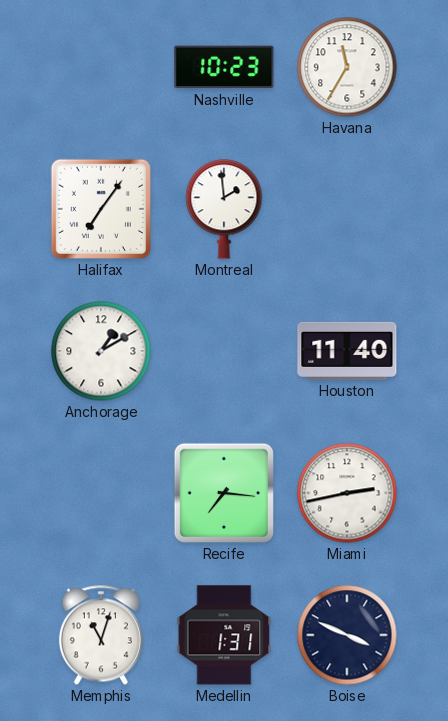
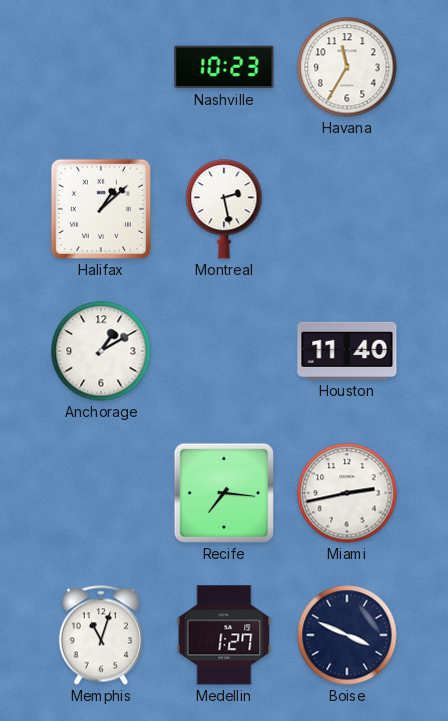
Halifax: 7:06 -> 1:08
Montreal: 1:59 -> 2:28
Medellin: 1:31 -> 1:27
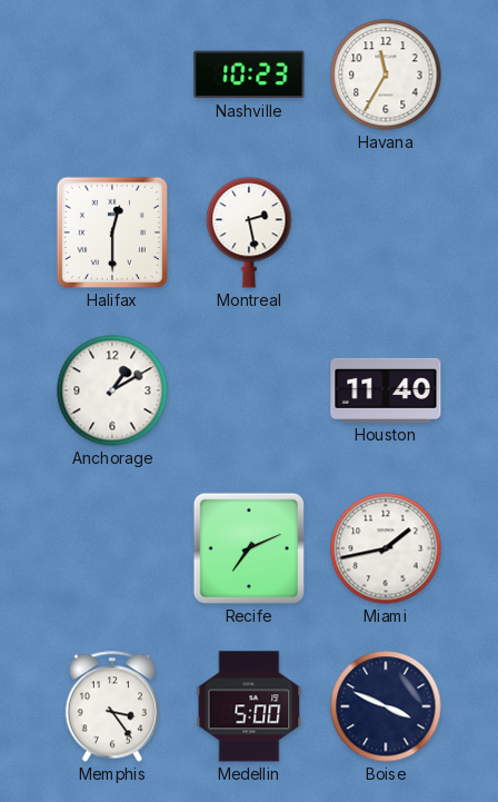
Halifax: 1:08 -> 12:30
Recife: 7:16 -> 7:11
Miami: 2:43 -> 1:43
Memphis: 11:03 -> 3:24
Medellin: 1:27 -> 5:00
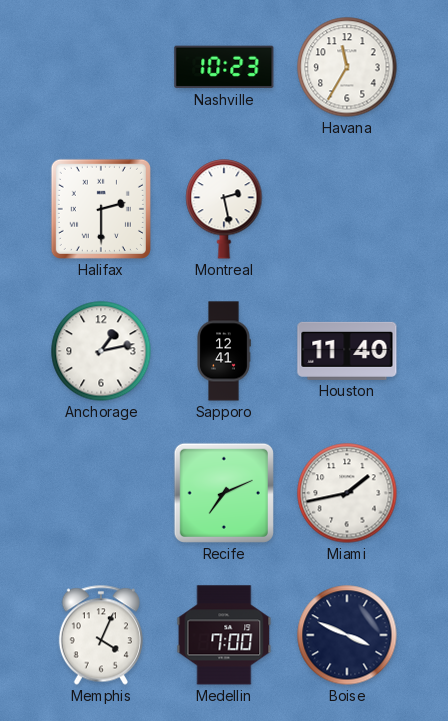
Halifax: 12:30 -> 2:30
Anchorage: 1:10 -> 1:13
Sapporo: none -> 12:41
Memphis: 3:24 -> 4:04
Medellin: 5:00 -> 7:00
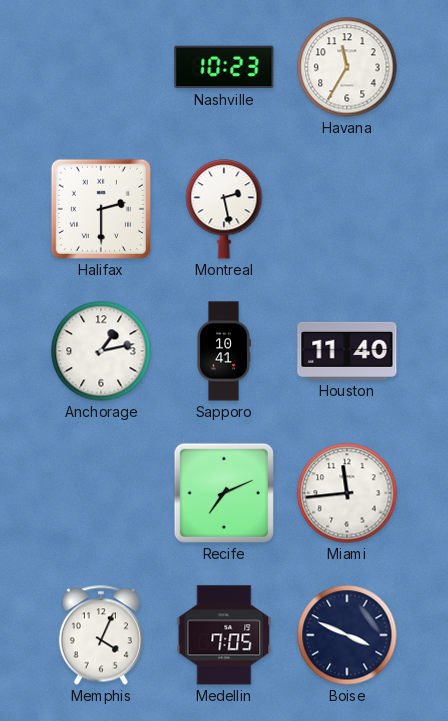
Sapporo: 12:41 -> 10:41
Miami: 1:43 -> 11:44
Medellin: 7:00 -> 7:05
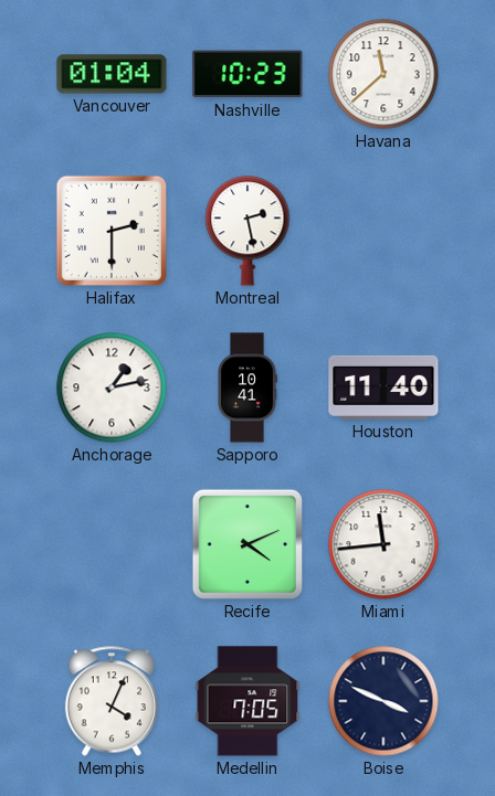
Vancouver: none -> 01:04
Havana: 11:35 -> 11:38
Recife: 7:11 -> 4:11
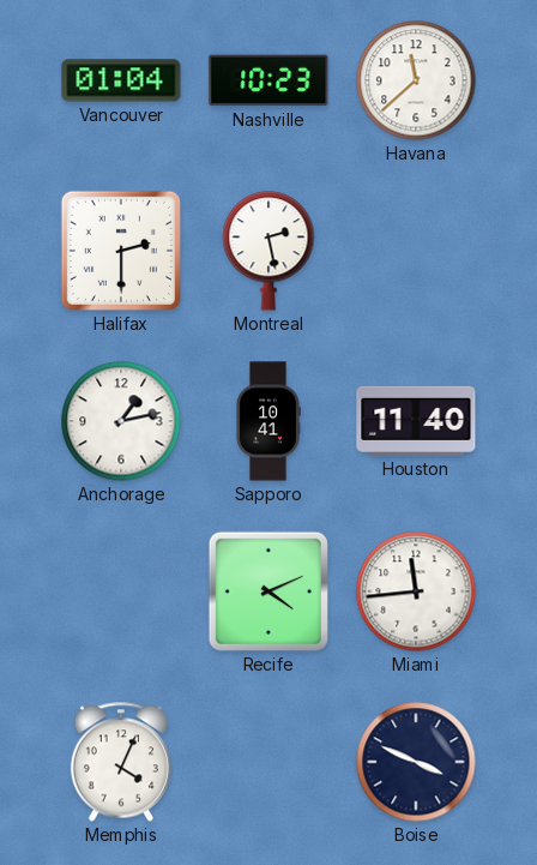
Medellin: 7:05 -> none
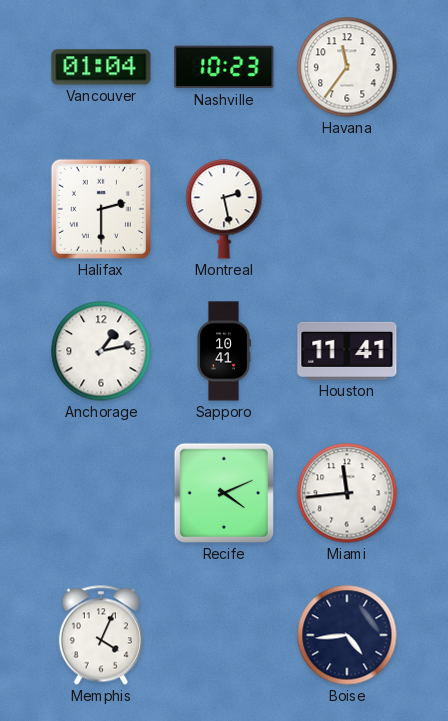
Havana: 11:38 -> 11:36
Houston: 11:40 -> 11:41
Boise: 3:49 -> 4:44
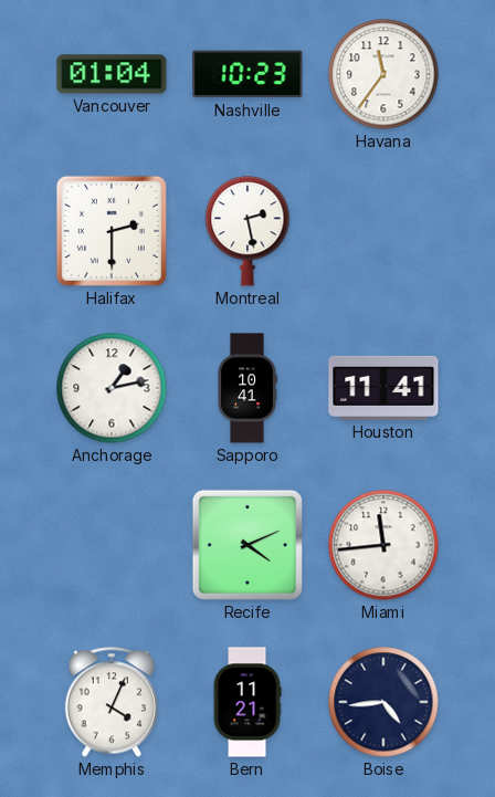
Bern: none -> 11:21
